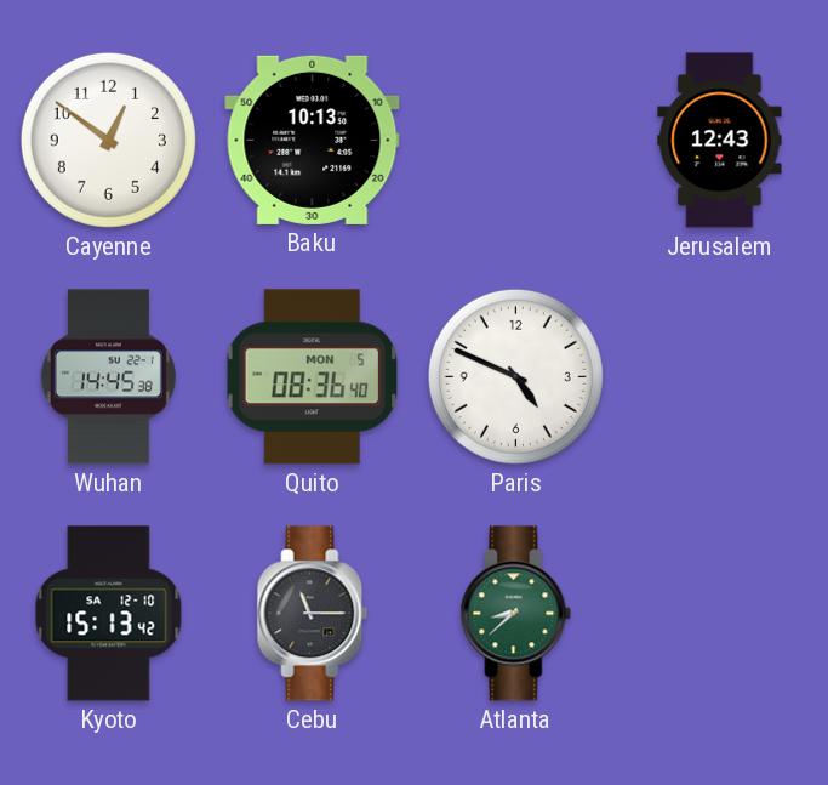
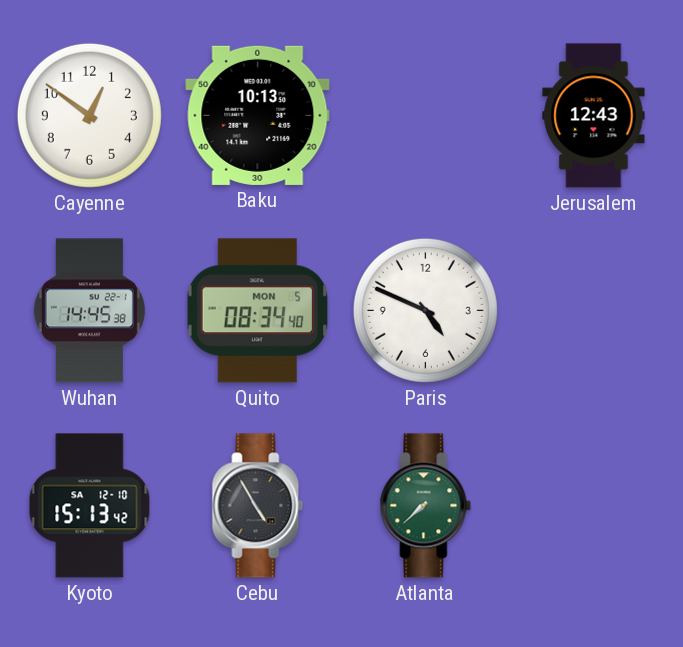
Quito: 08:36 -> 08:34
Cebu: 11:15 -> 4:55
Atlanta: 8:38 -> 7:38
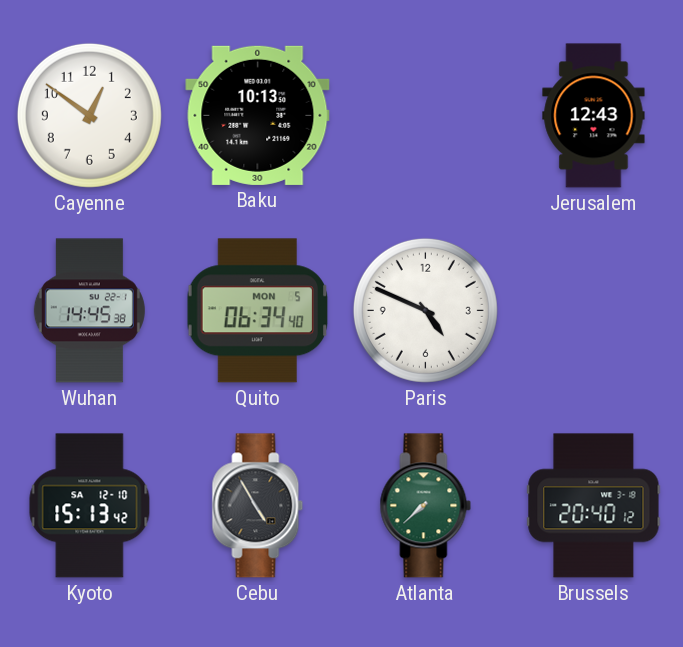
Quito: 08:34 -> 06:34
Brussels: none -> 20:40
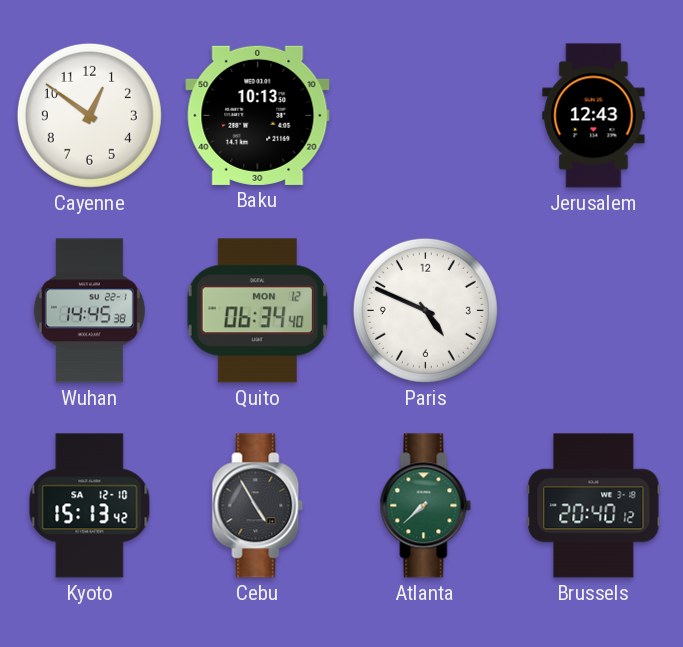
Quito date: MON 5 -> MON 12
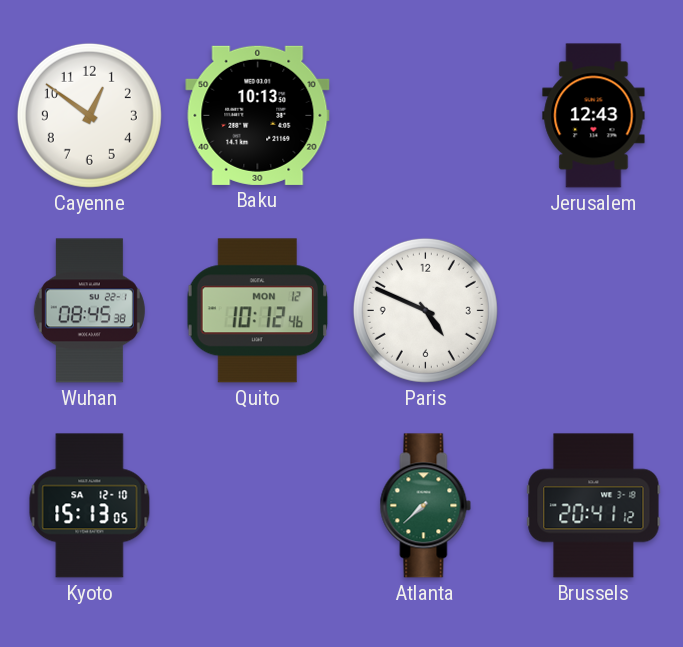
Wuhan: 14:45 -> 08:45
Quito: 06:34 -> 10:12
Kyoto: 15:13:42 -> 15:13:05
Cebu: 4:55 -> none
Brussels: 20:40 -> 20:41
